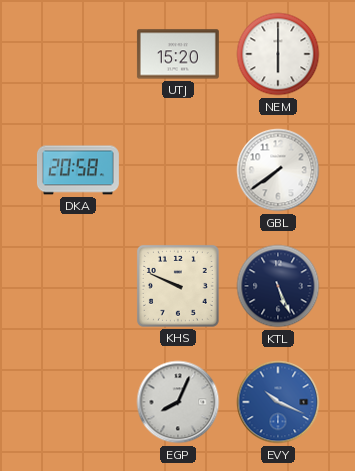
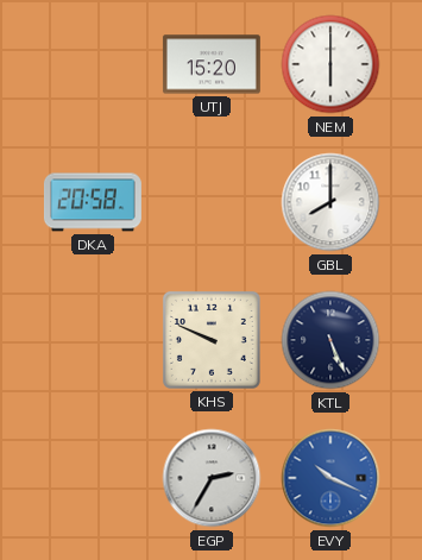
GBL: 7:39 -> 8:00
EGP: 8:04 -> 2:35
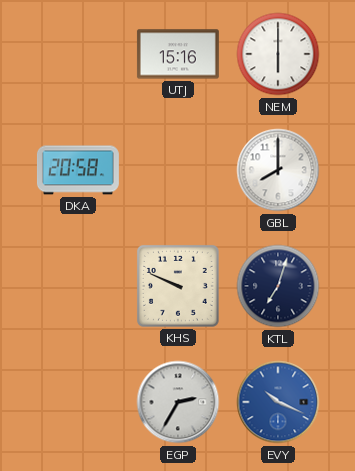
UTJ: 15:20 -> 15:16
KTL: 5:26 -> 7:03
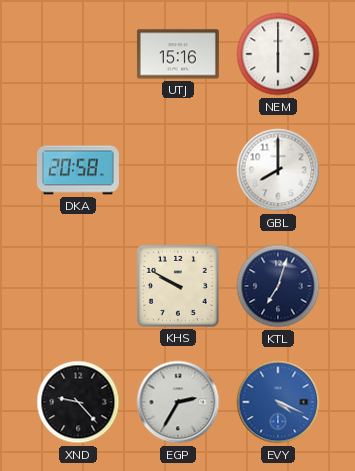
KHS: 9:49 -> 9:50
XND: none -> 9:23
EVY: 10:19 -> 4:19
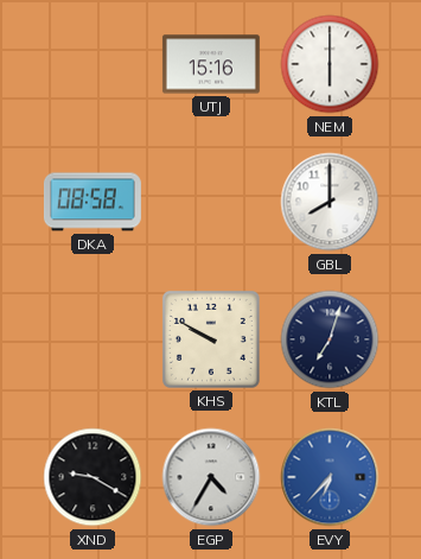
DKA: 20:58 -> 08:58
XND: 9:23 -> 9:20
EGP: 2:35 -> 4:35
EVY: 4:19 -> 6:37
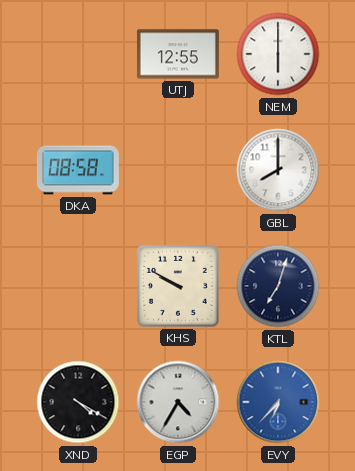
UTJ: 15:16 -> 12:55
XND: 9:20 -> 4:20
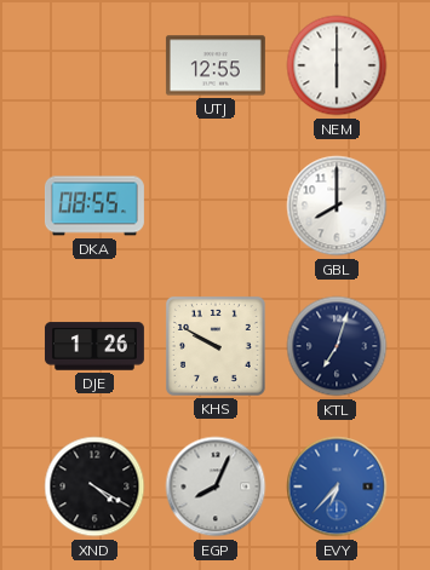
DKA: 08:58 -> 08:55
DJE: none -> 1:26
EGP: 4:35 -> 8:04
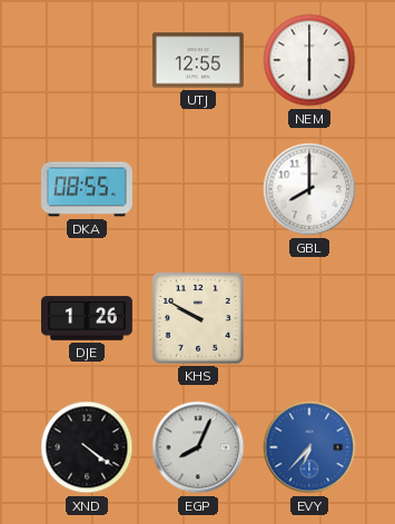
KTL: 7:03 -> none
XND: 4:20 -> 4:21
